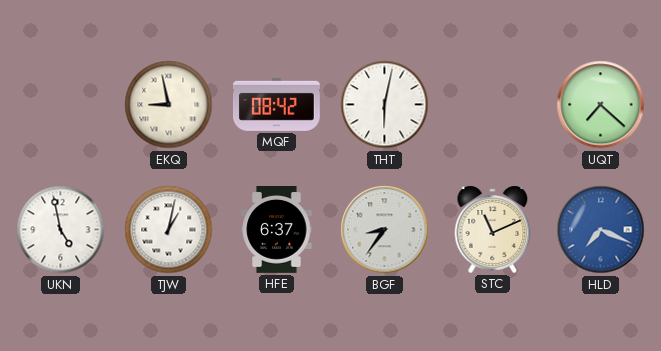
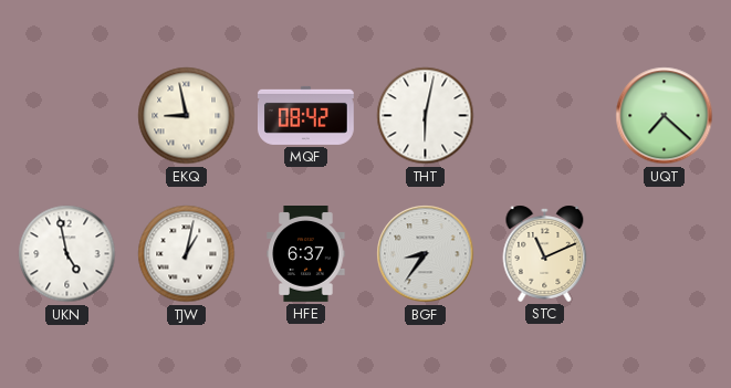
HLD: 7:19 -> none
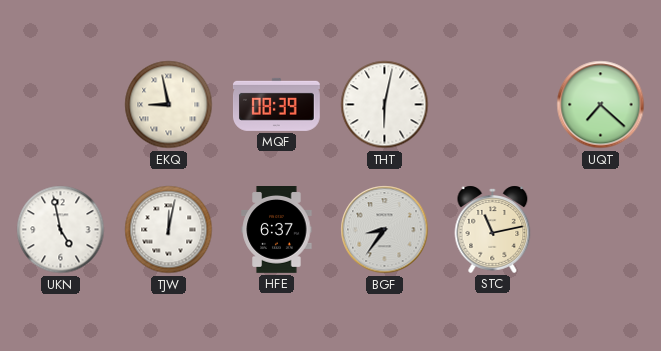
MQF: 08:42 -> 08:39
TJW: 1:02 -> 12:02
STC: 11:11 -> 11:13
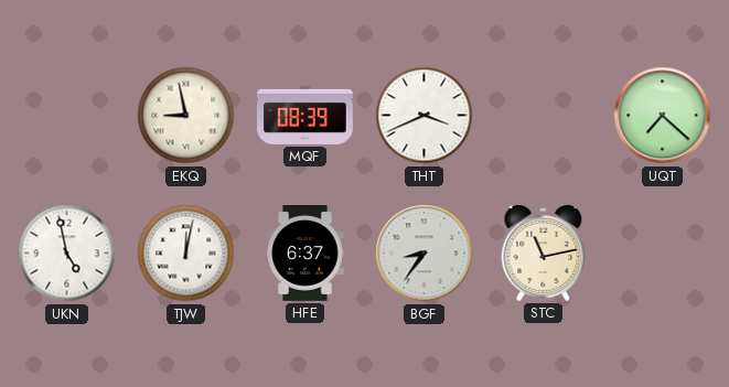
THT: 6:02 -> 3:41
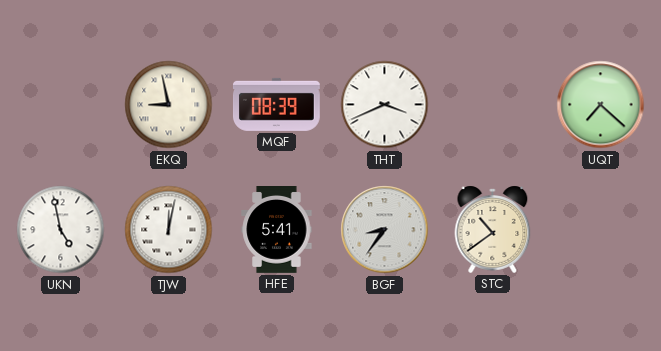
HFE: 6:37 -> 5:41
STC: 11:13 -> 10:39
